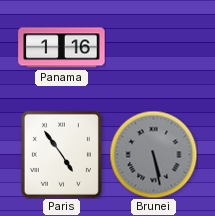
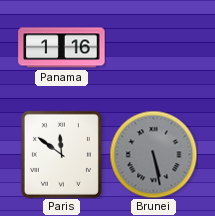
Paris: 4:54 -> 11:51
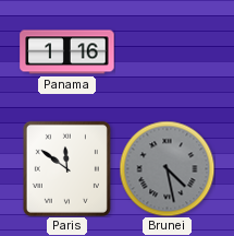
Brunei: 5:28 -> 4:28
